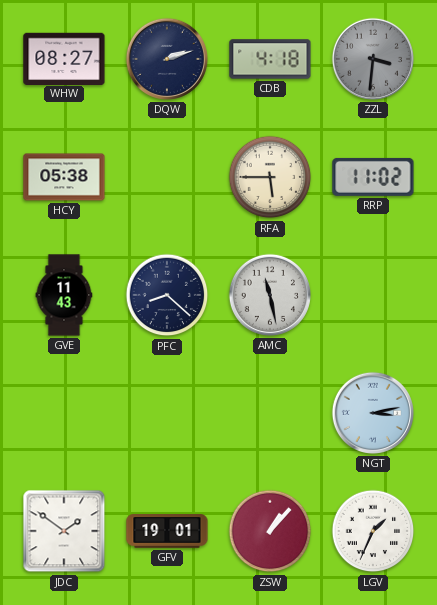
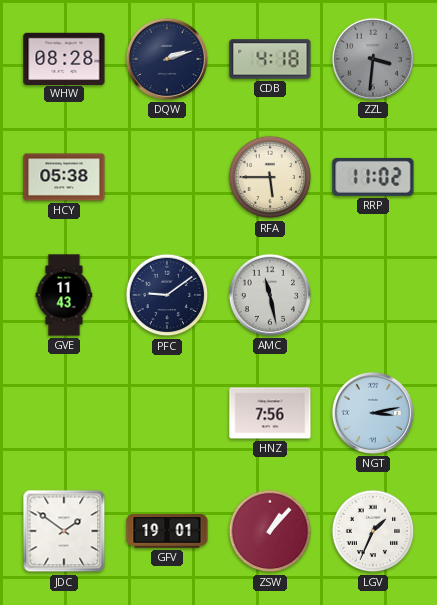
WHW: 08:27 -> 08:28
PFC: 8:22 -> 9:09
HNZ: none -> 7:56
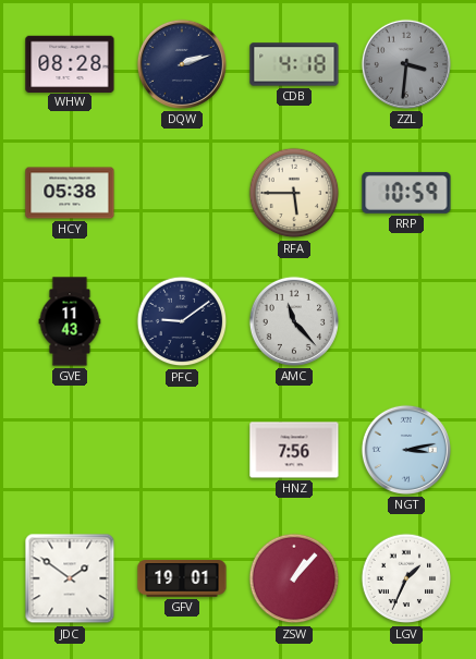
RRP: 11:02 -> 10:59
AMC: 11:28 -> 11:23
